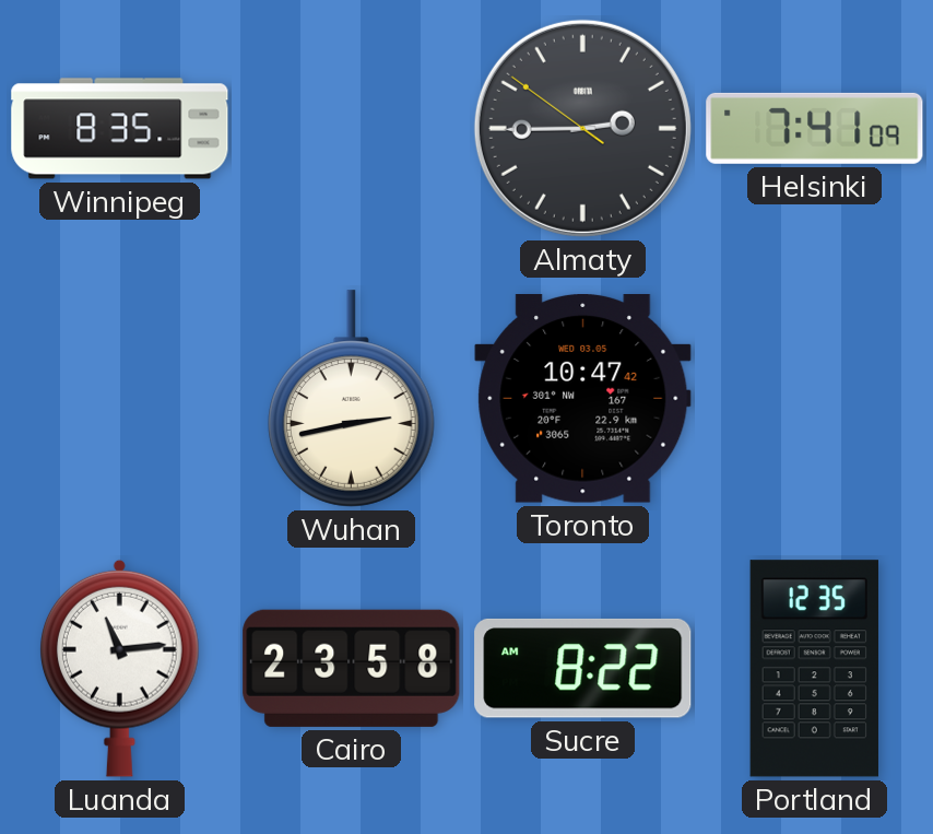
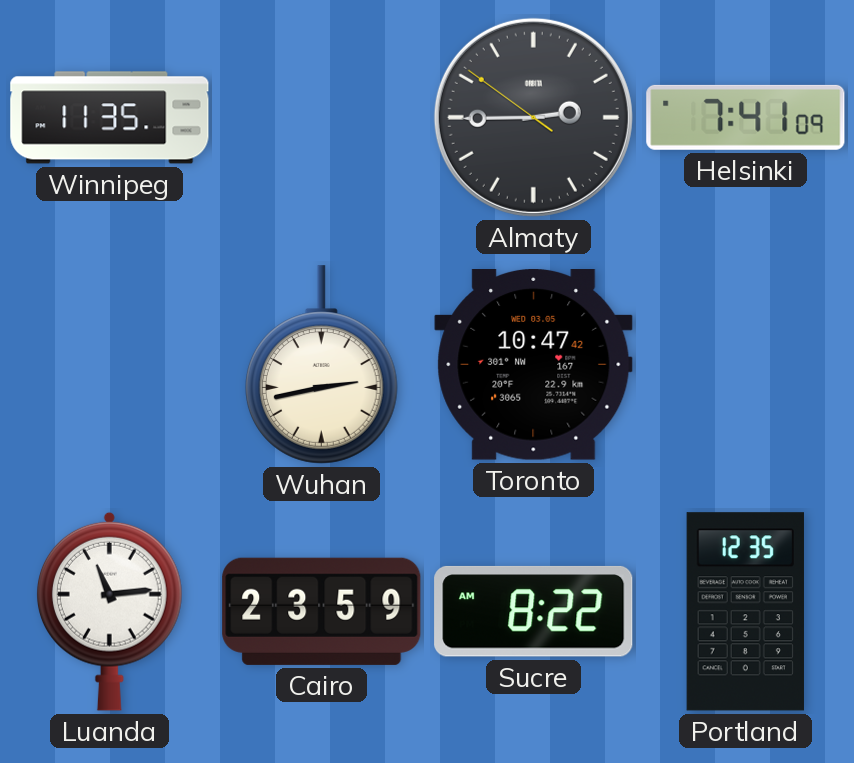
Winnipeg: 8:35 -> 11:35
Cairo: 23:58 -> 23:59
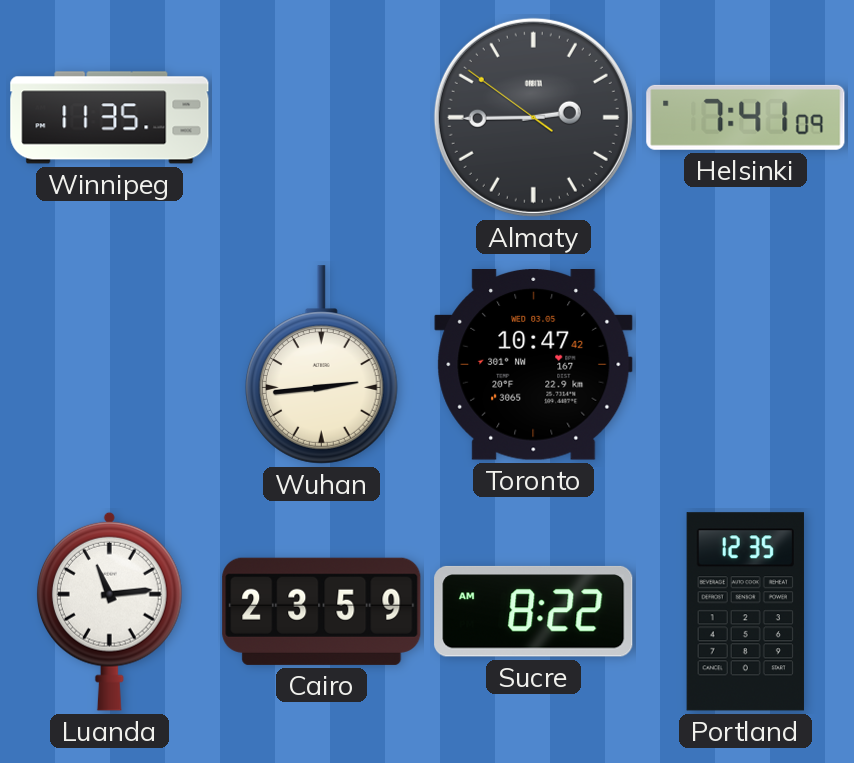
Wuhan: 2:43 -> 2:44
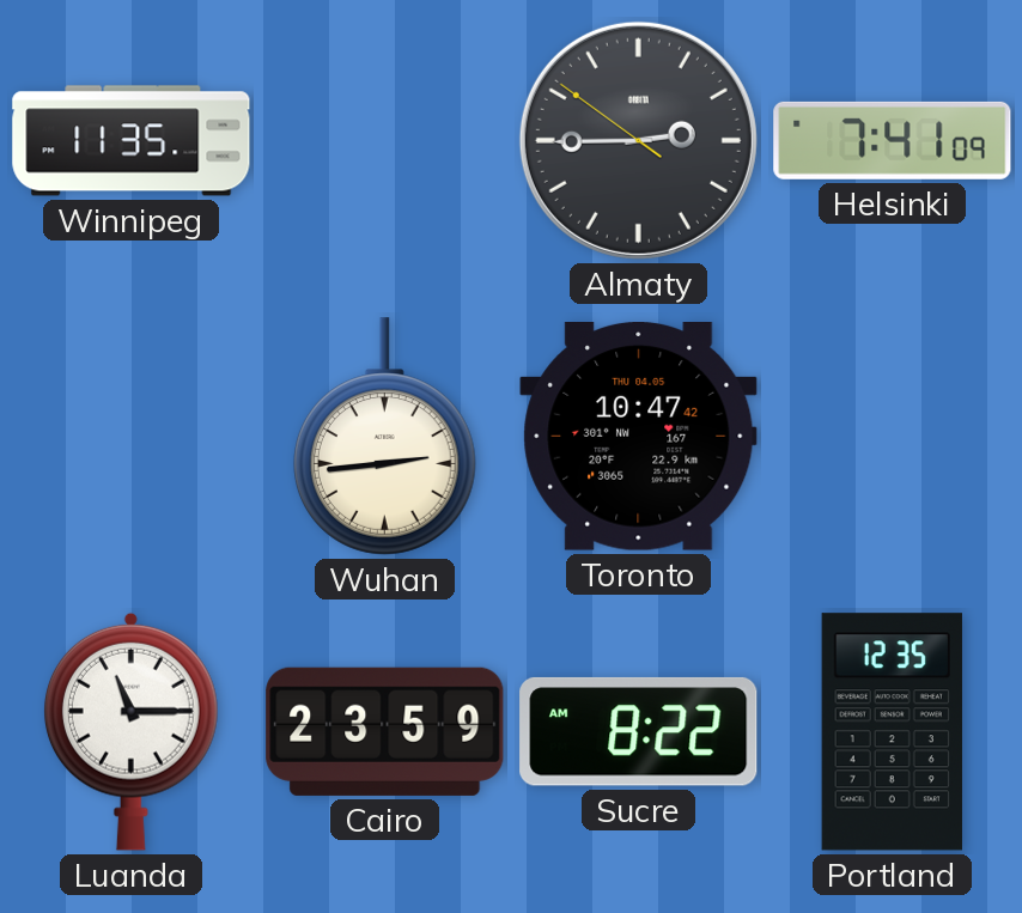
Toronto date: WED 03.05 -> THU 04.05
Luanda: 11:14 -> 11:15
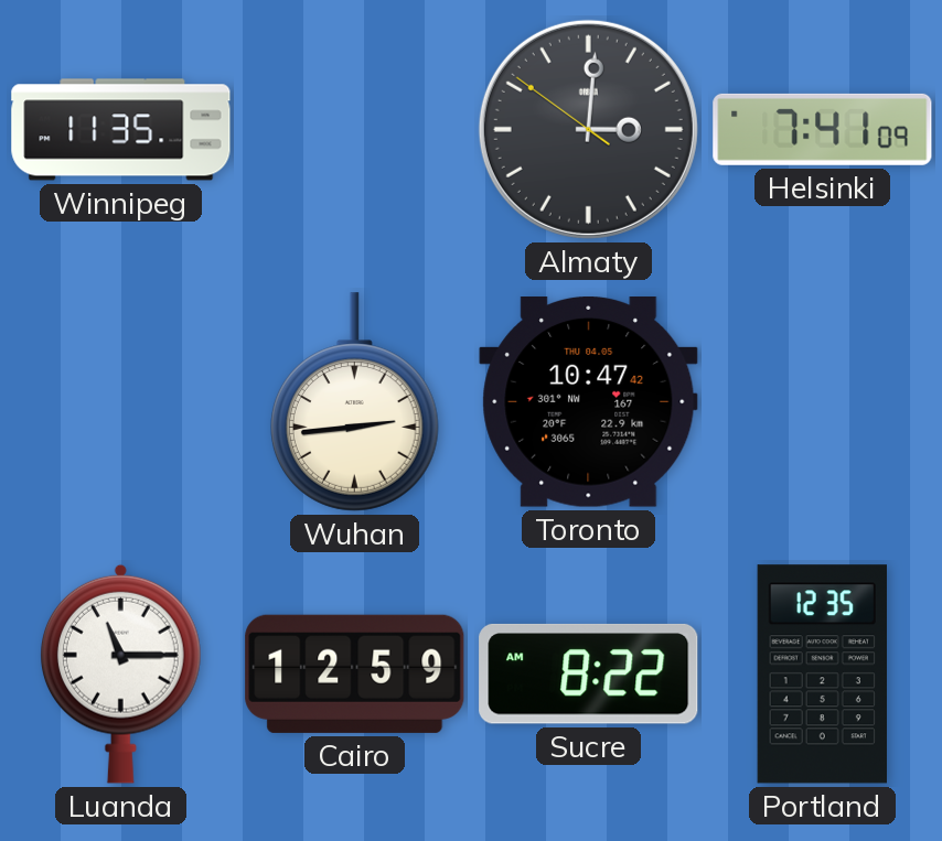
Almaty: 2:44 -> 3:00
Cairo: 23:59 -> 12:59
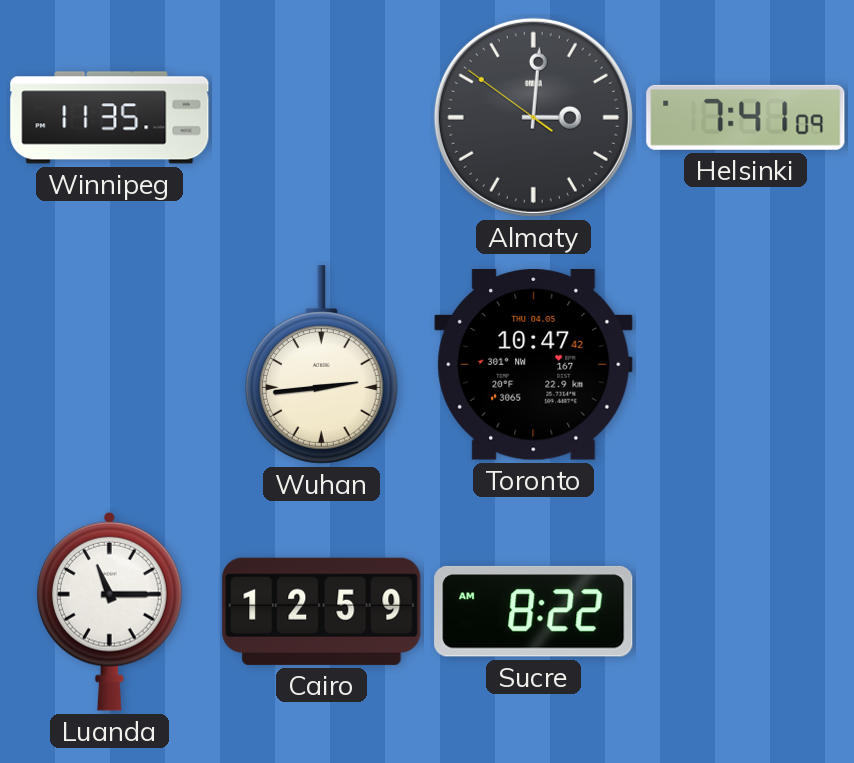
Portland: 12:35 -> none
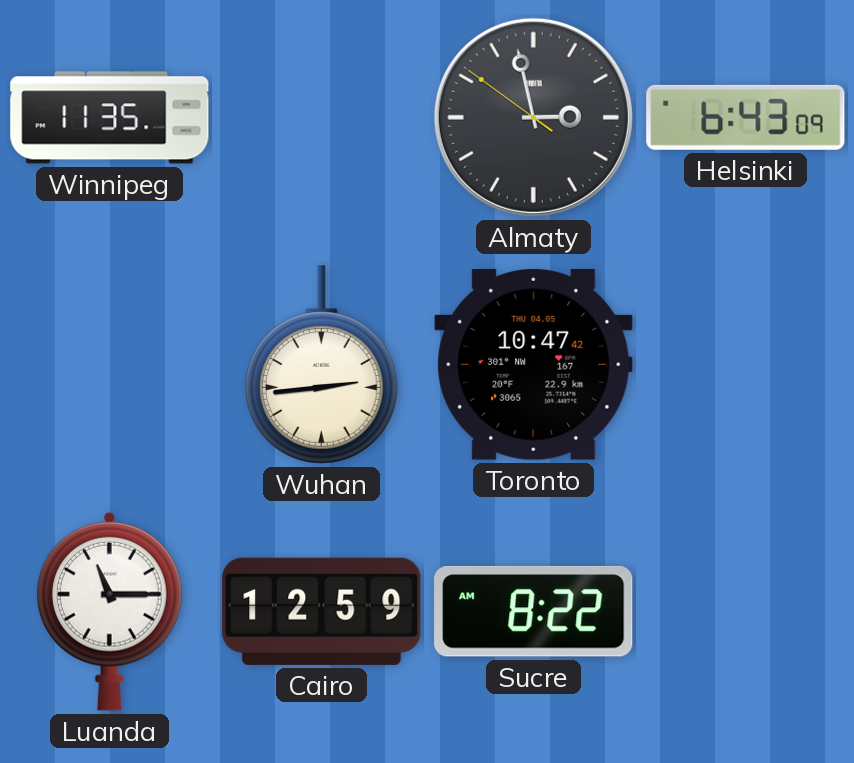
Almaty: 3:00 -> 2:57
Helsinki: 7:41 -> 6:43
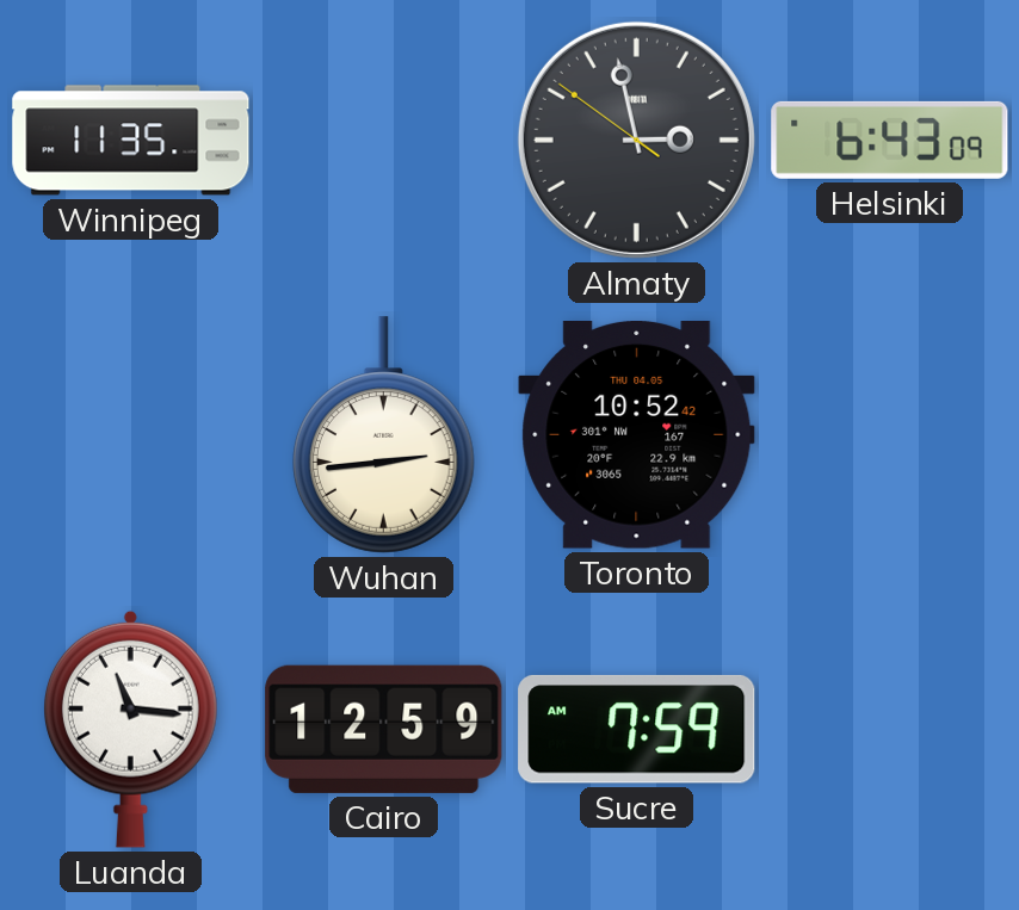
Toronto: 10:47 -> 10:52
Luanda: 11:15 -> 11:16
Sucre: 8:22 -> 7:59
